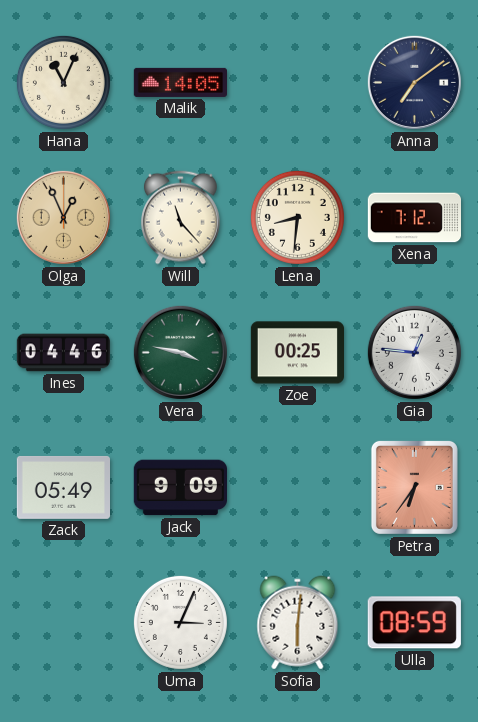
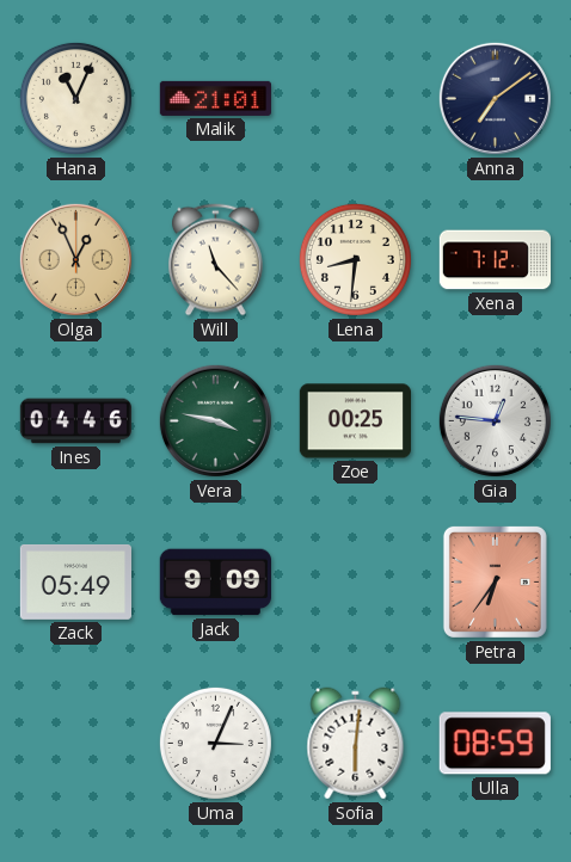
Malik: 14:05 -> 21:01
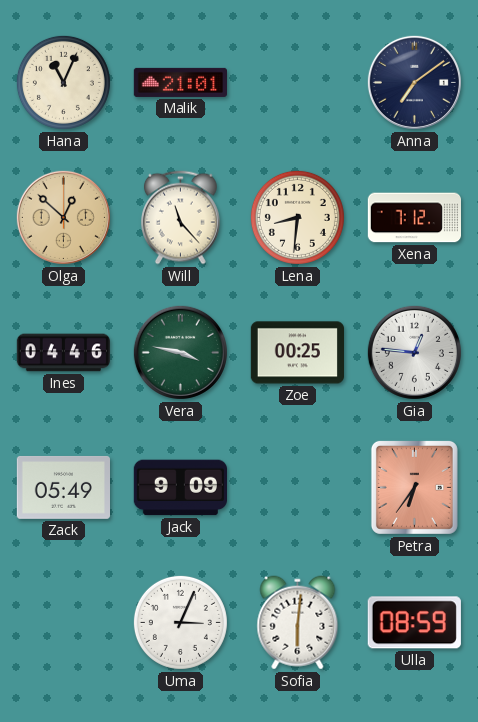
Olga: 12:56 -> 12:52
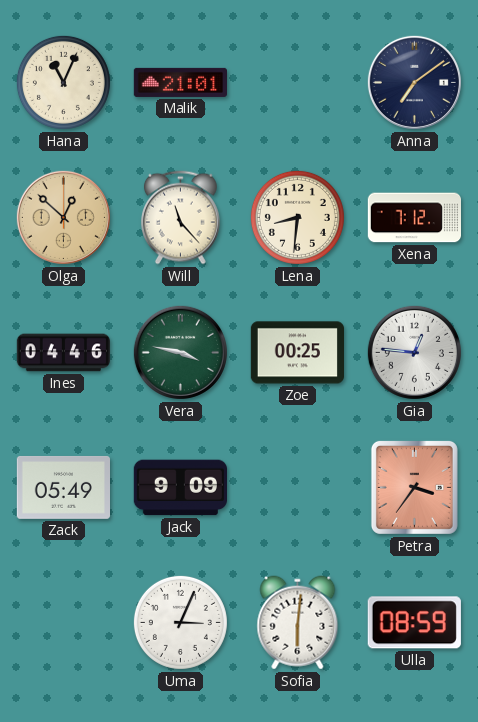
Petra: 6:36 -> 3:36
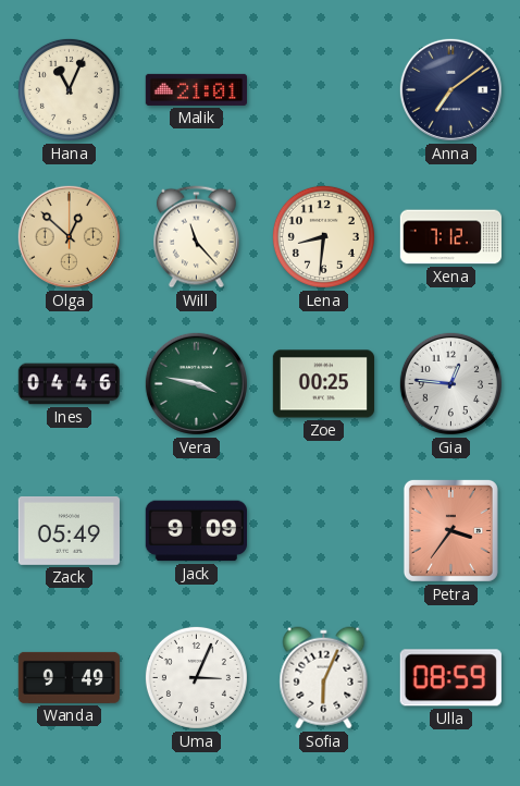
Wanda: none -> 9:49
Sofia: 6:01 -> 6:04
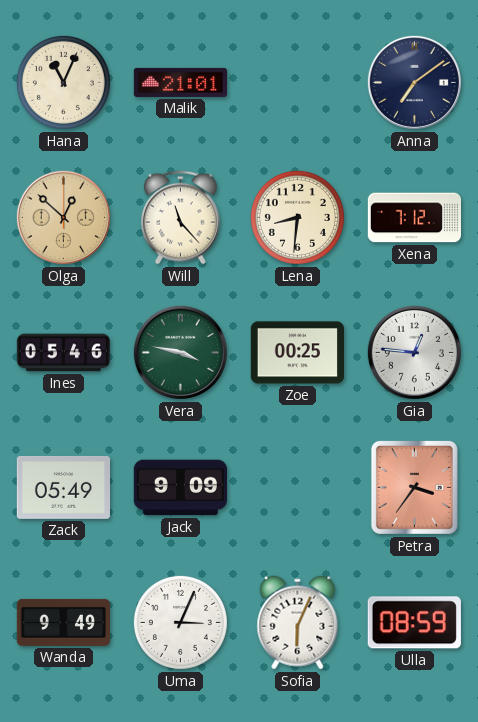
Ines: 04:46 -> 05:46
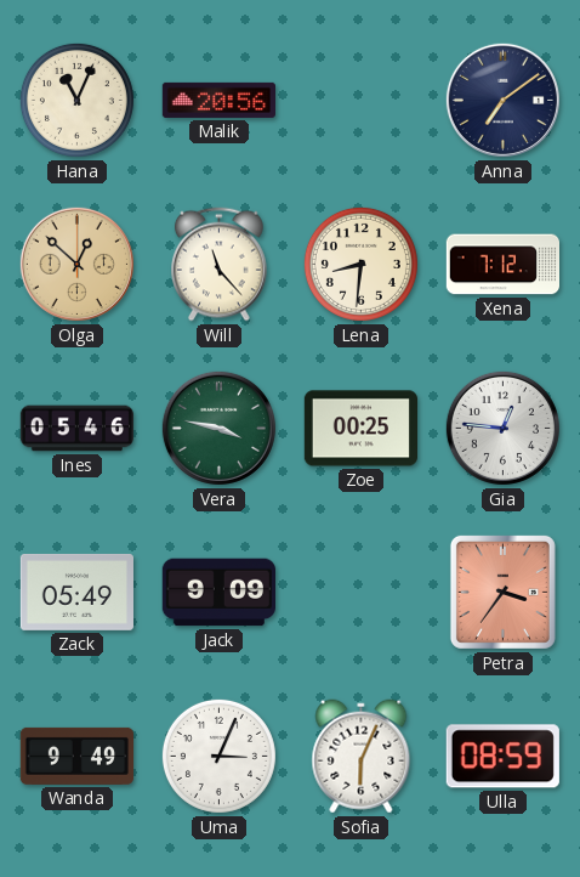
Malik: 21:01 -> 20:56
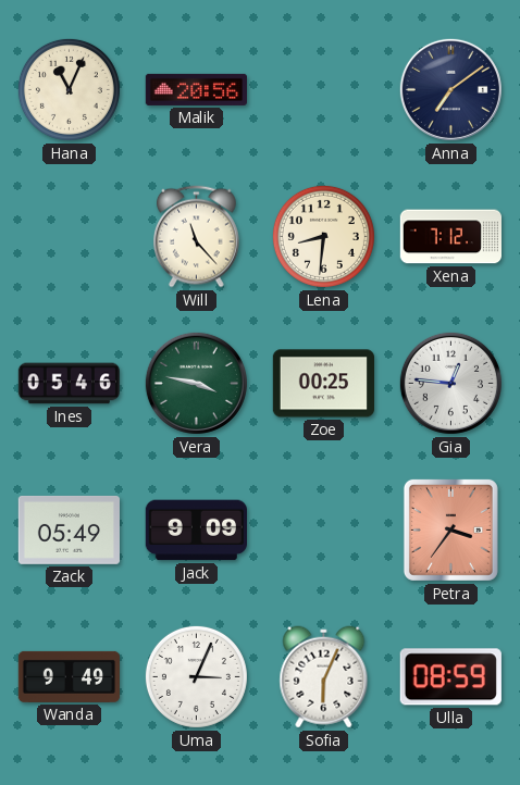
Olga: 12:52 -> none
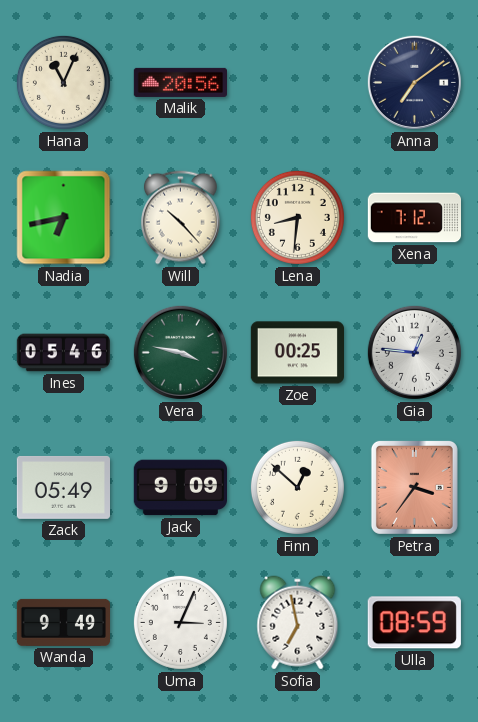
Nadia: none -> 6:43
Will: 11:23 -> 10:23
Finn: none -> 12:52
Sofia: 6:04 -> 6:58
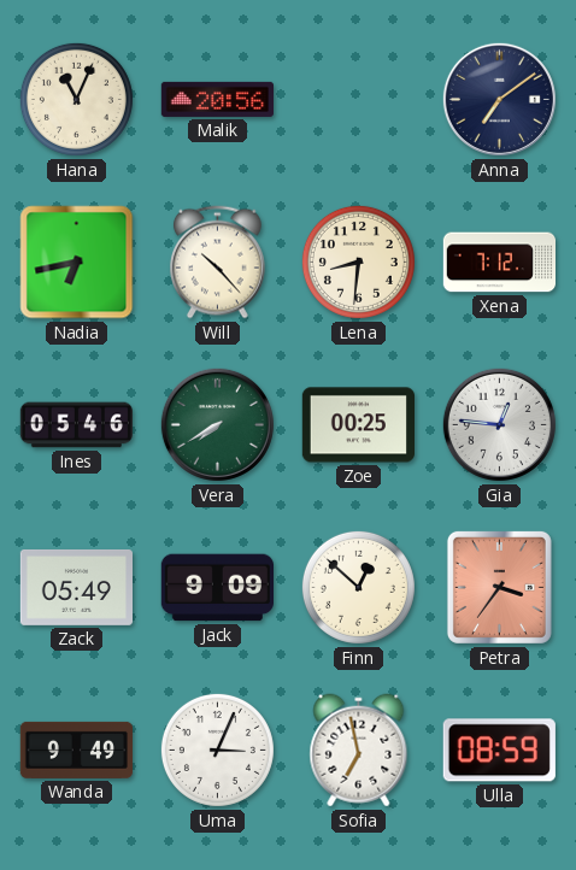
Vera: 3:47 -> 7:40
